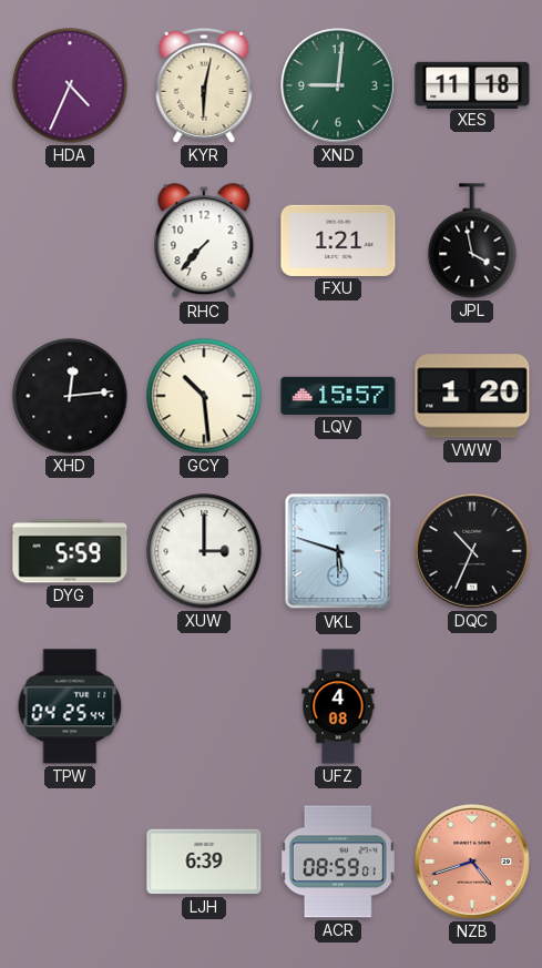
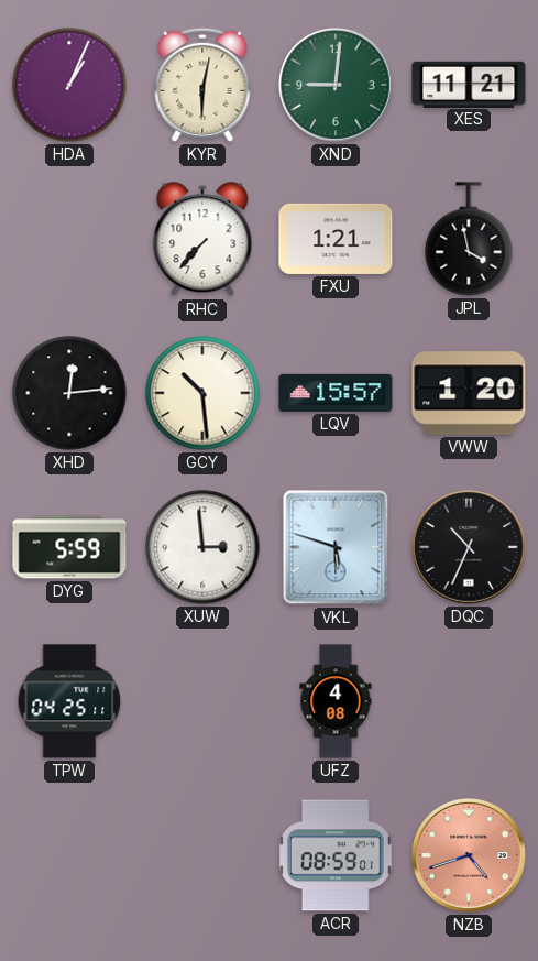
HDA: 4:34 -> 1:04
XES: 11:18 -> 11:21
XUW: 3:00 -> 2:59
TPW: 04:25:44 -> 04:25:11
LJH: 6:39 -> none
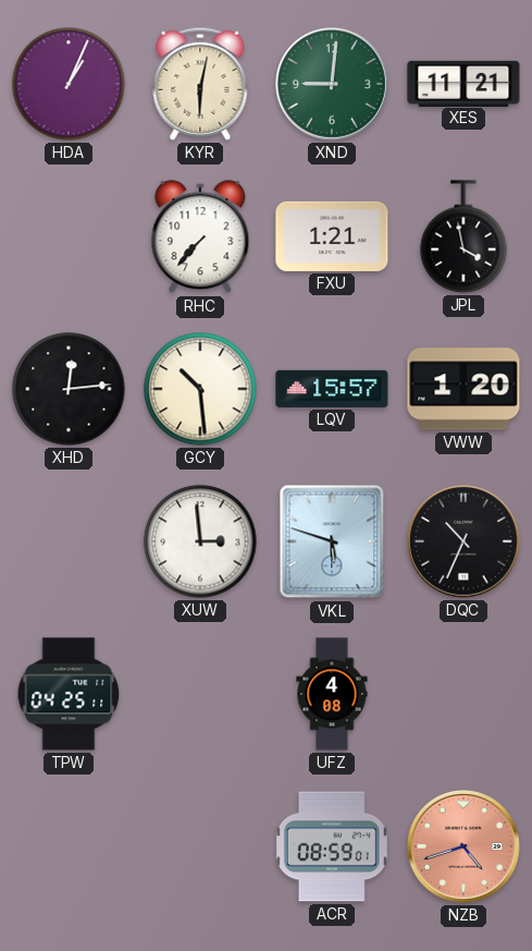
DYG: 5:59 -> none
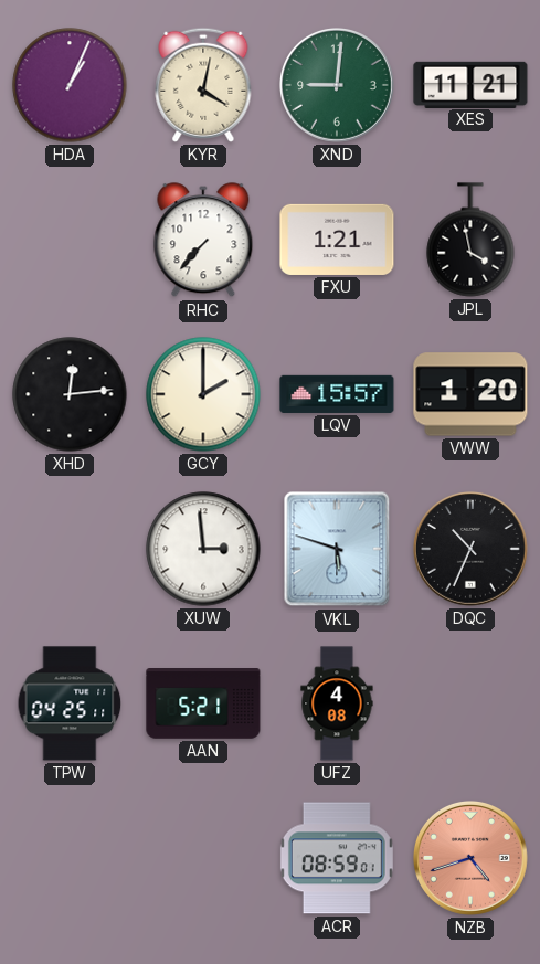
KYR: 6:02 -> 4:02
GCY: 10:29 -> 2:00
AAN: none -> 5:21
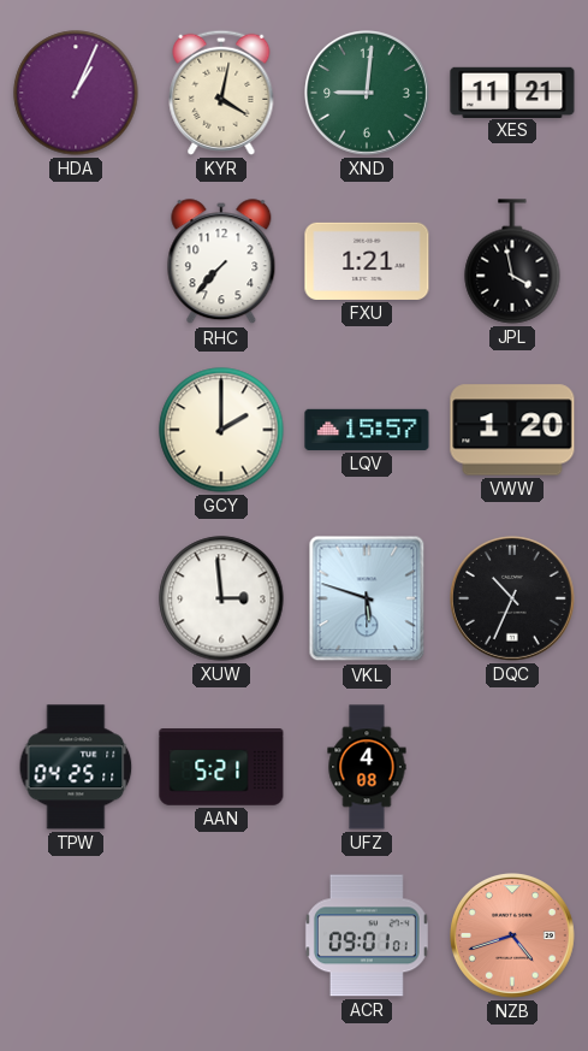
XHD: 12:14 -> none
ACR: 08:59 -> 09:01
